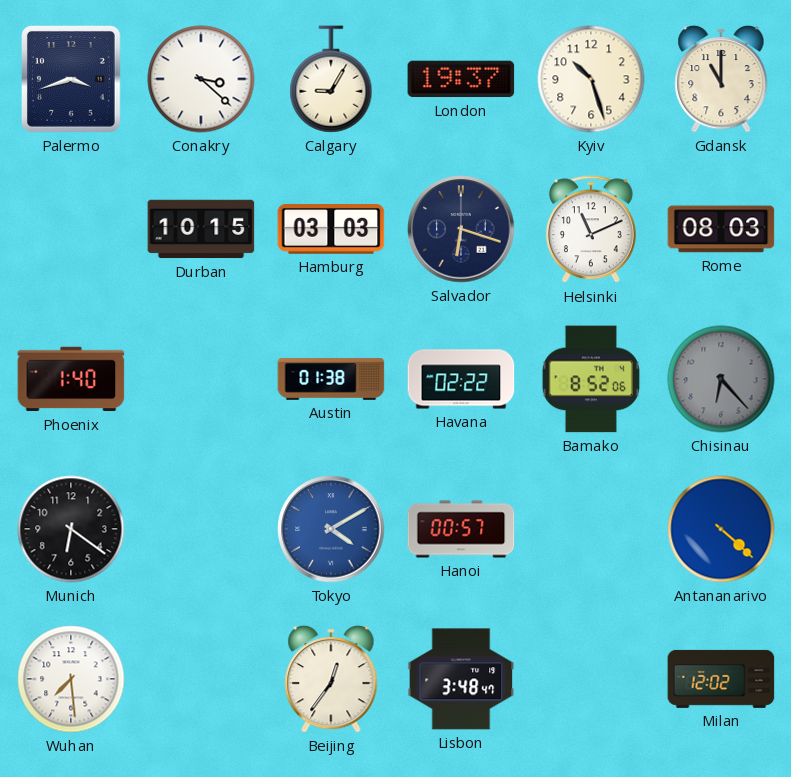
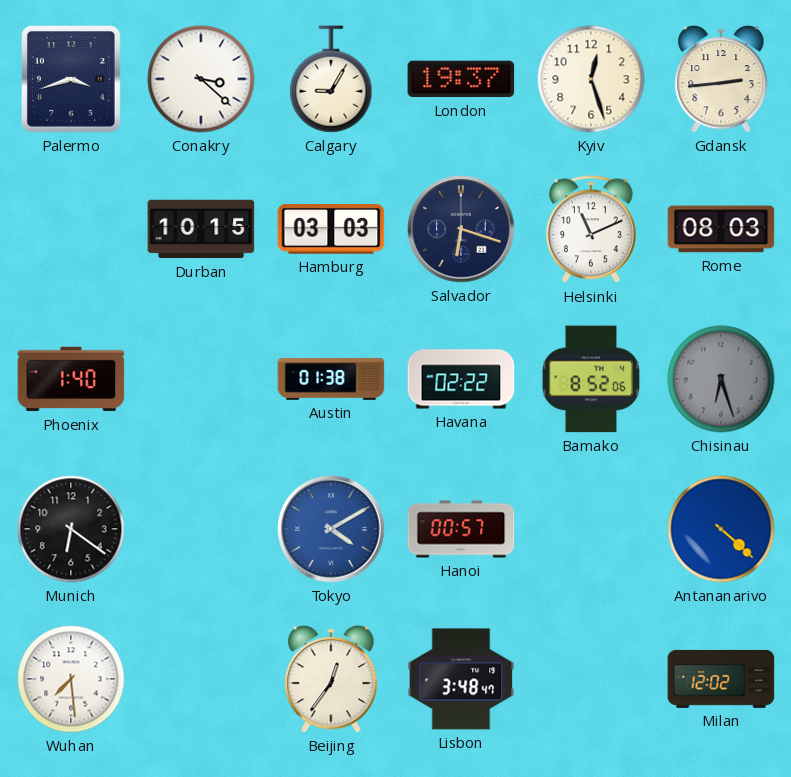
Kyiv: 10:27 -> 12:27
Gdansk: 11:00 -> 2:44
Chisinau: 6:23 -> 6:27
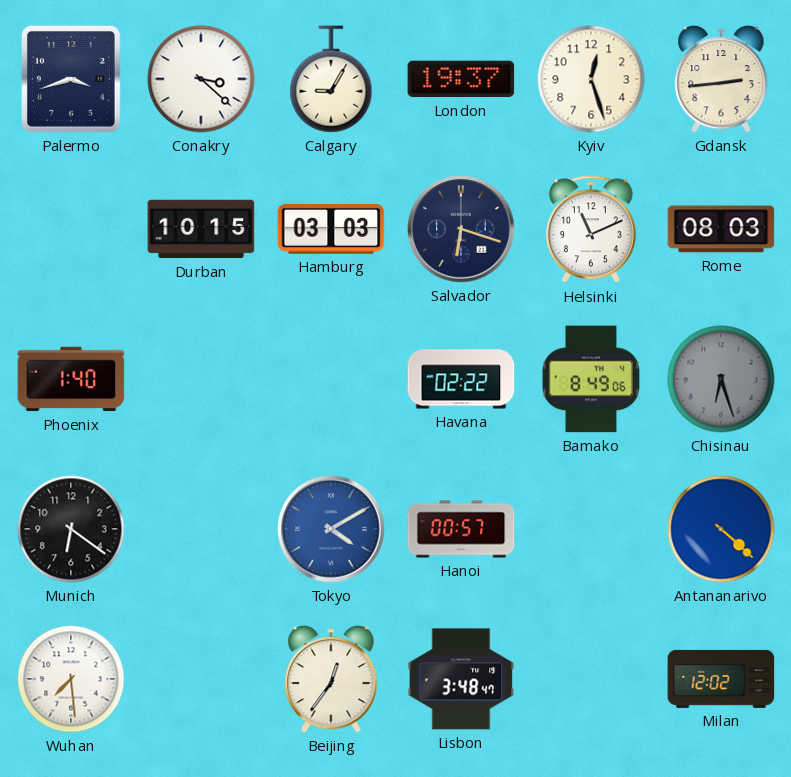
Austin: 01:38 -> none
Bamako: 8:52 -> 8:49
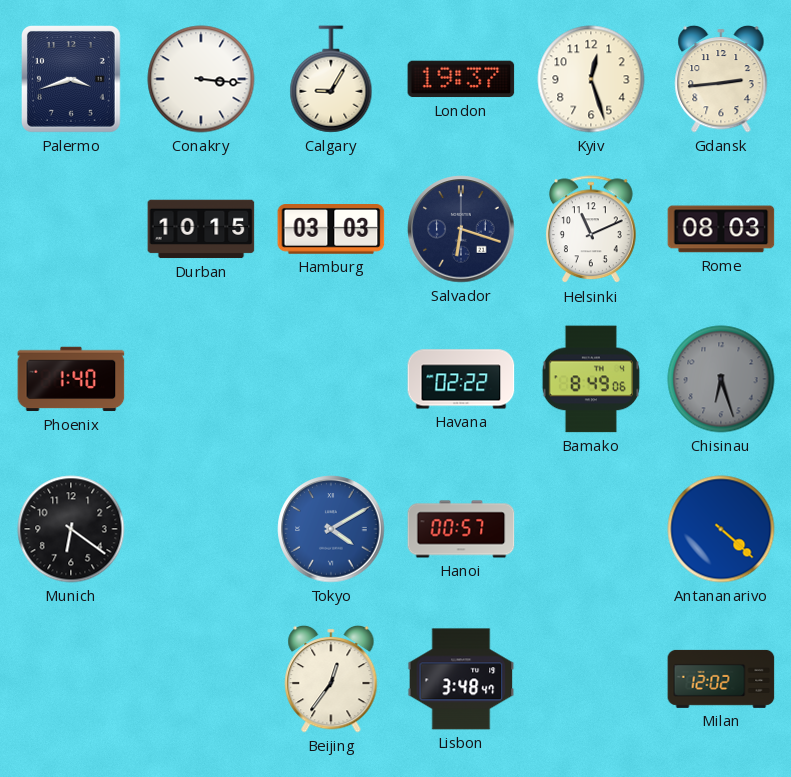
Conakry: 3:22 -> 3:16
Wuhan: 7:29 -> none
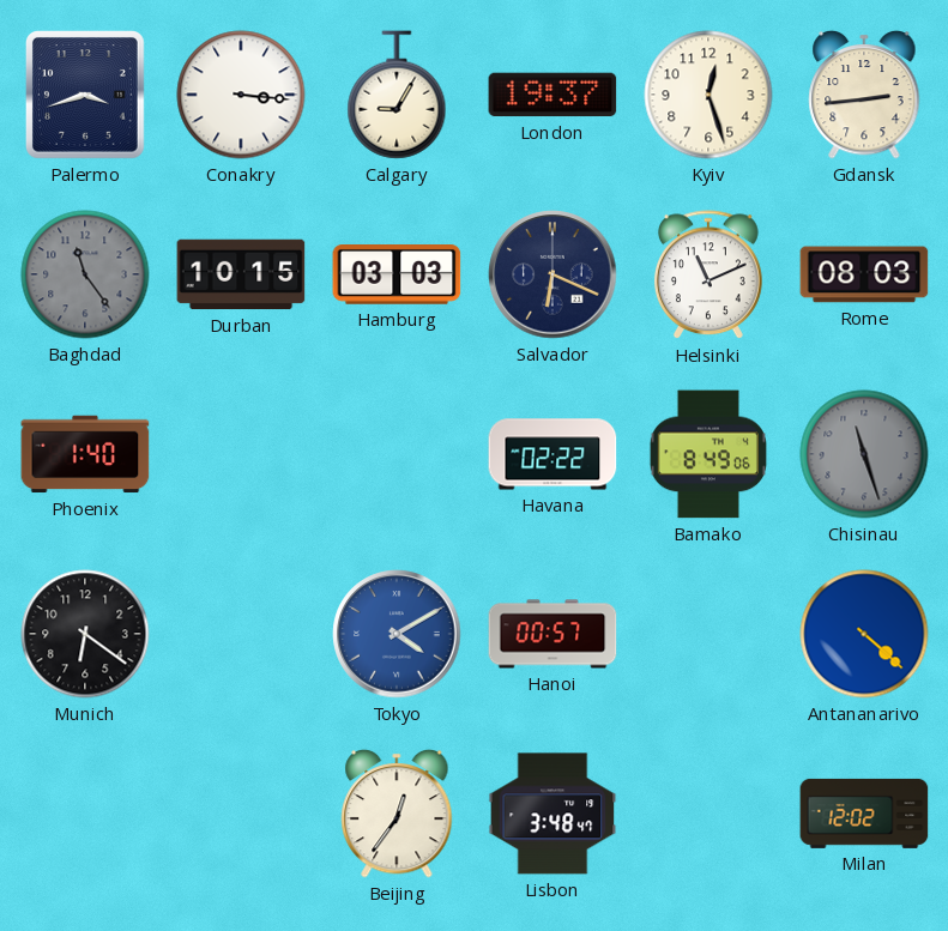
Baghdad: none -> 11:24
Salvador: 6:18 -> 6:19
Chisinau: 6:27 -> 11:27
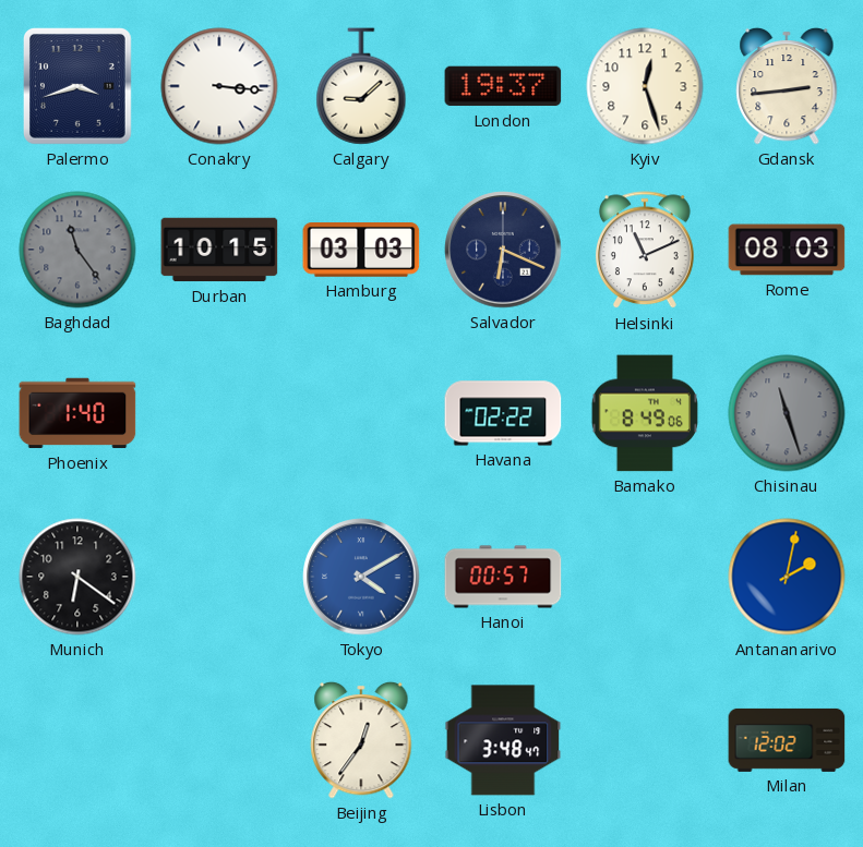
Calgary: 9:05 -> 9:08
Antananarivo: 4:22 -> 2:02
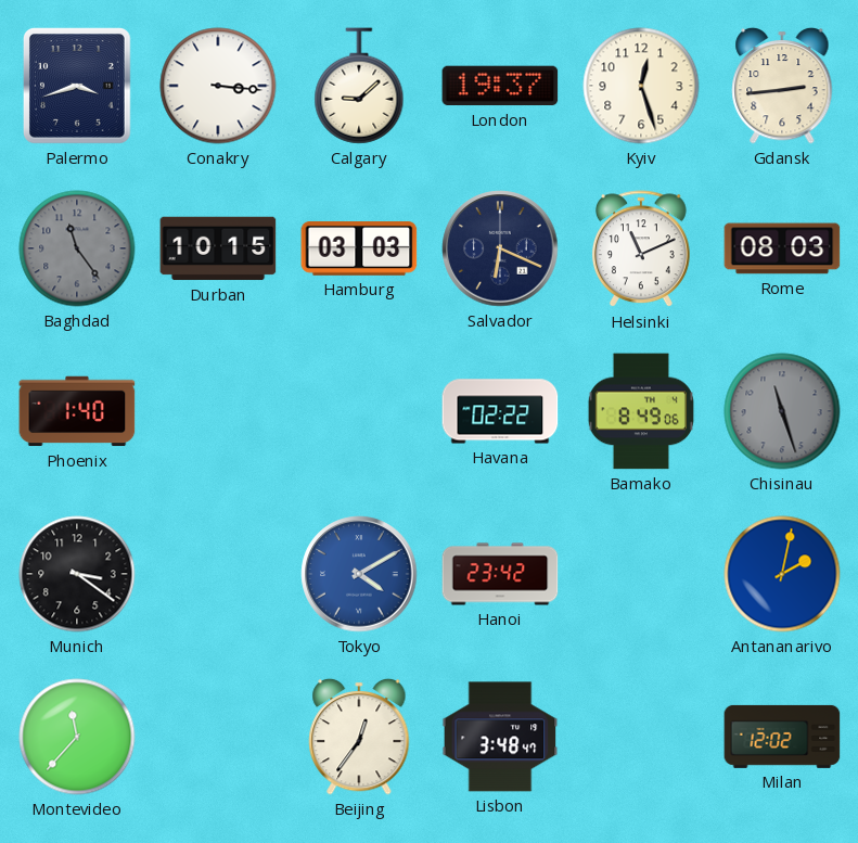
Munich: 6:21 -> 3:21
Hanoi: 00:57 -> 23:42
Montevideo: none -> 11:37
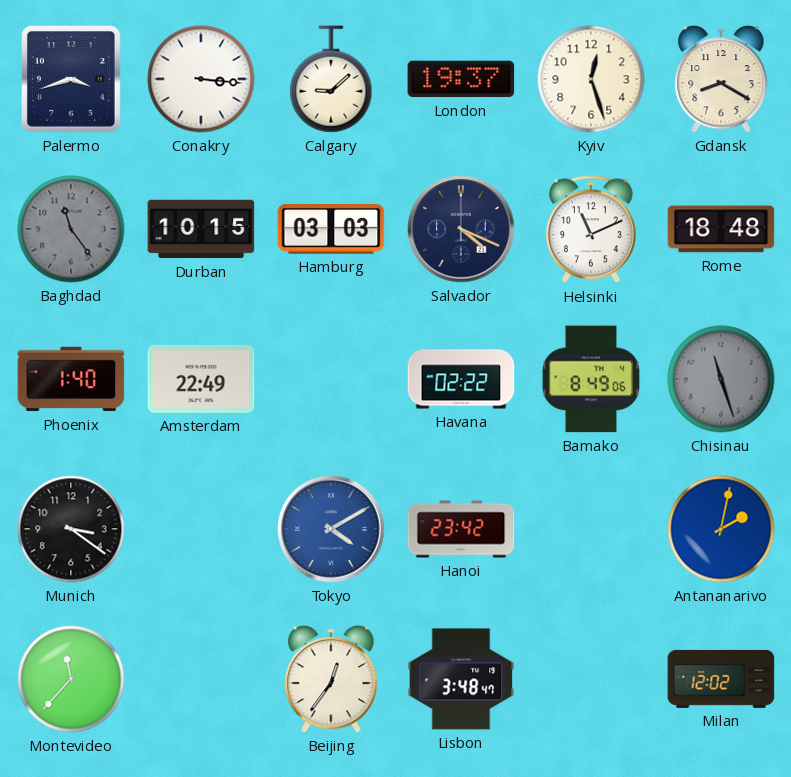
Gdansk: 2:44 -> 8:20
Salvador: 6:19 -> 4:19
Rome: 08:03 -> 18:48
Amsterdam: none -> 22:49
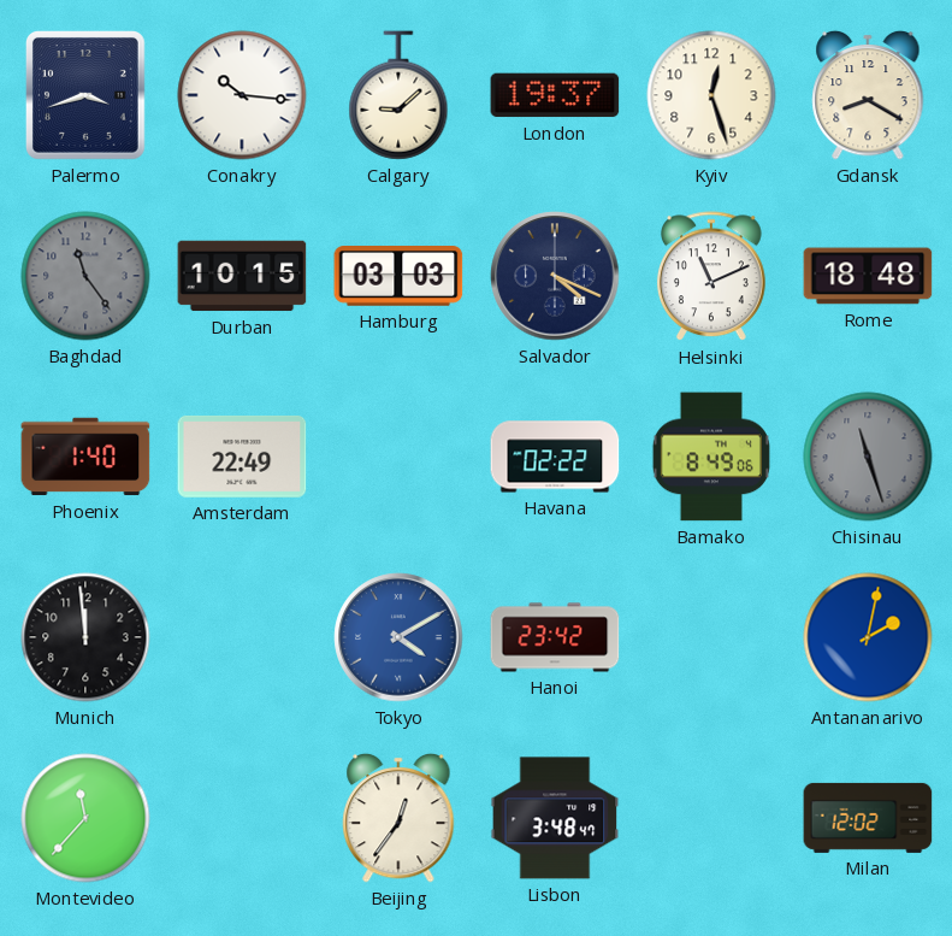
Conakry: 3:16 -> 10:16
Munich: 3:21 -> 11:59
